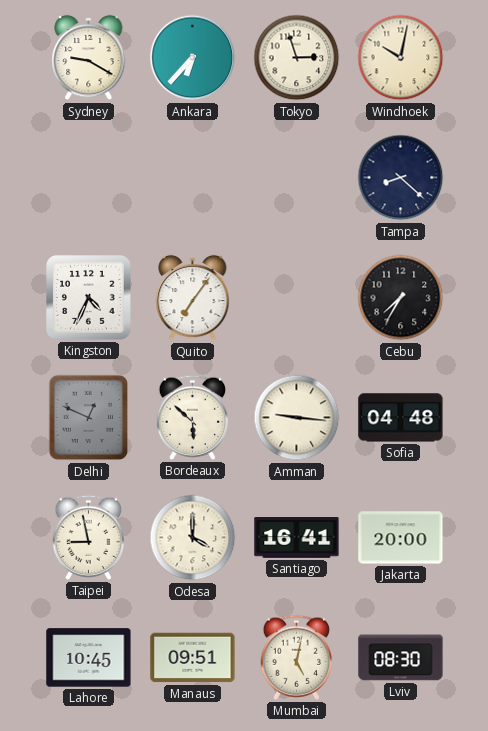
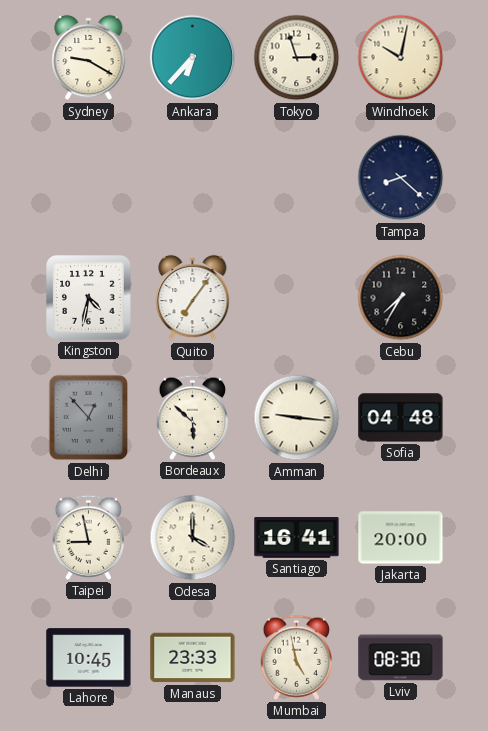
Kingston: 4:34 -> 4:32
Delhi: 12:49 -> 12:53
Manaus: 09:51 -> 23:33
Mumbai: 5:02 -> 4:58
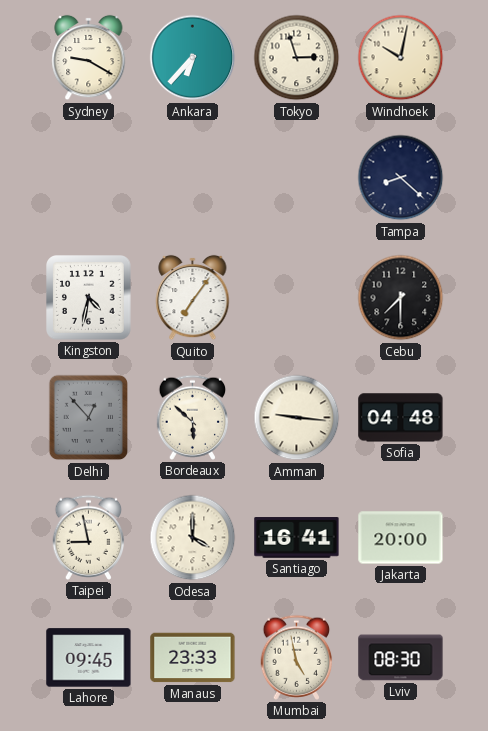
Cebu: 7:35 -> 7:30
Lahore: 10:45 -> 09:45
